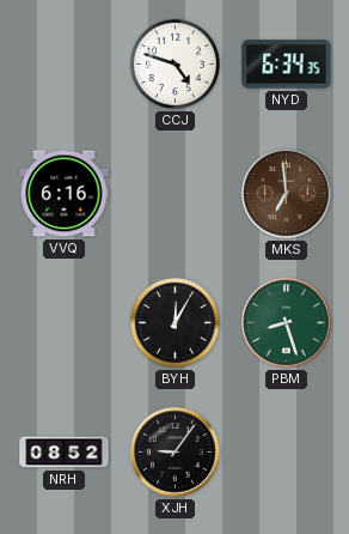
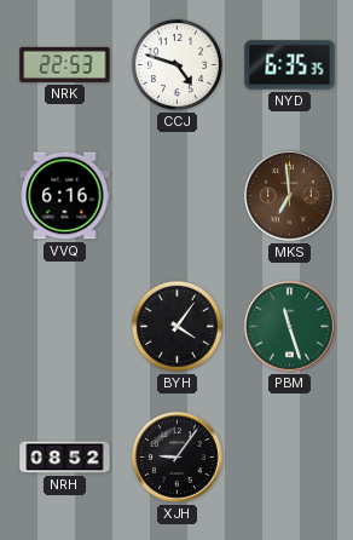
NRK: none -> 22:53
NYD: 6:34 -> 6:35
BYH: 12:05 -> 4:06
PBM: 8:27 -> 11:27
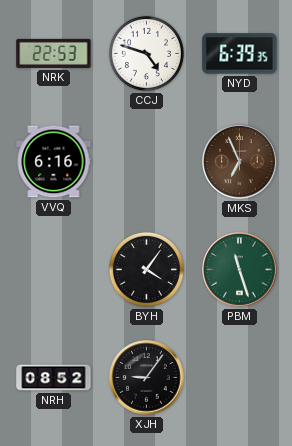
NYD: 6:35 -> 6:39
MKS: 6:59 -> 6:56
